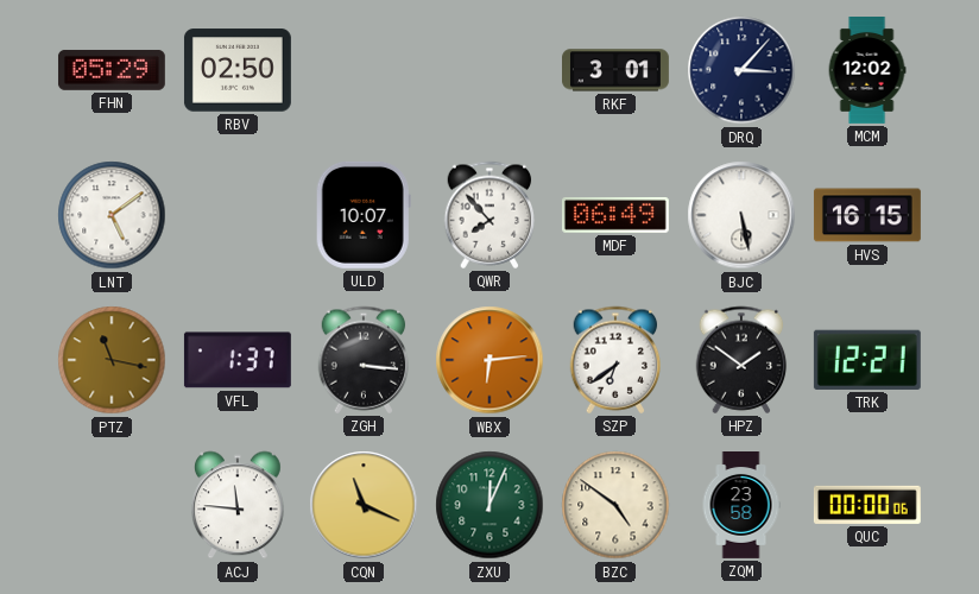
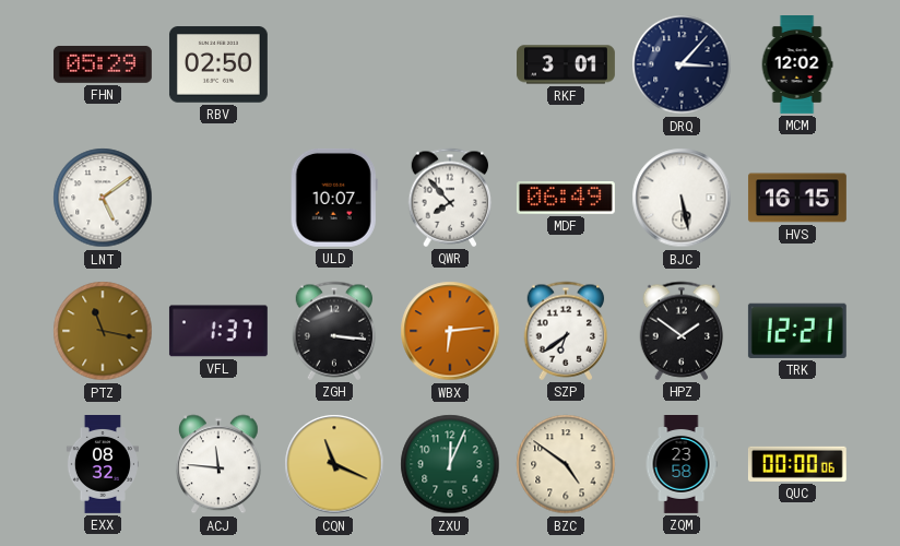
EXX: none -> 08:32
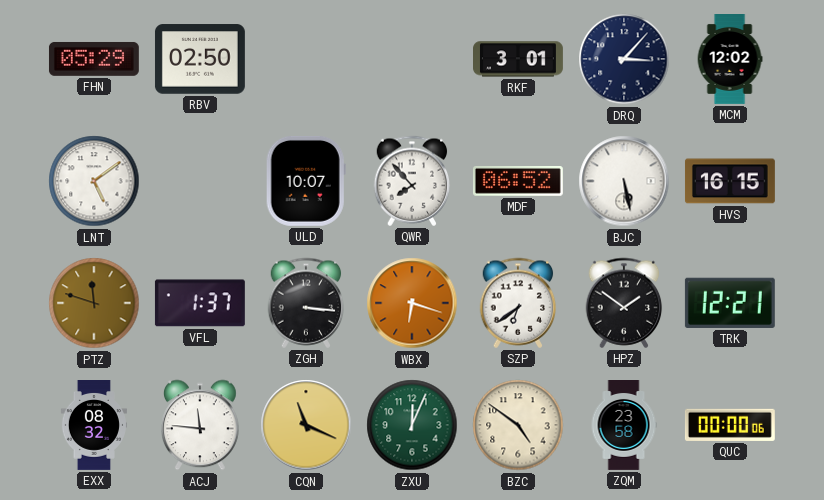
MDF: 06:49 -> 06:52
PTZ: 11:17 -> 11:48
WBX: 6:14 -> 6:18
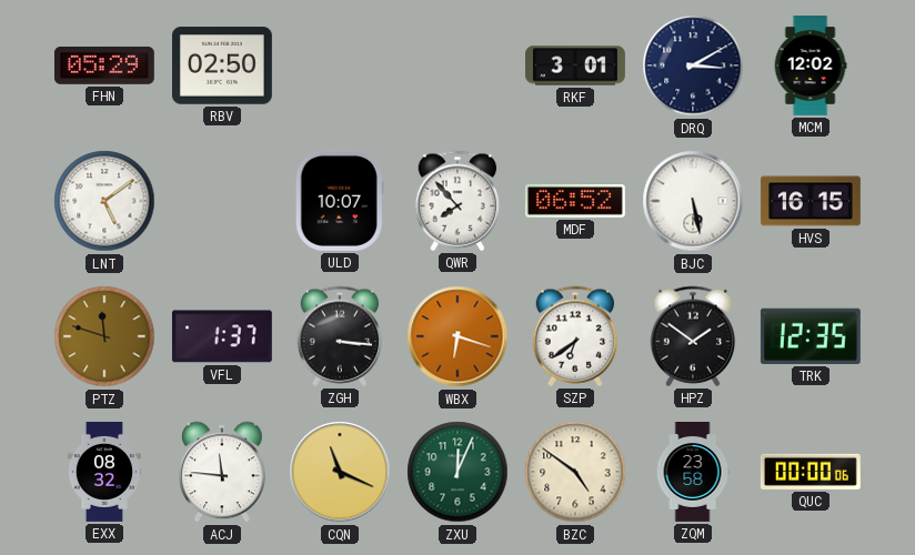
DRQ: 3:07 -> 3:10
TRK: 12:21 -> 12:35
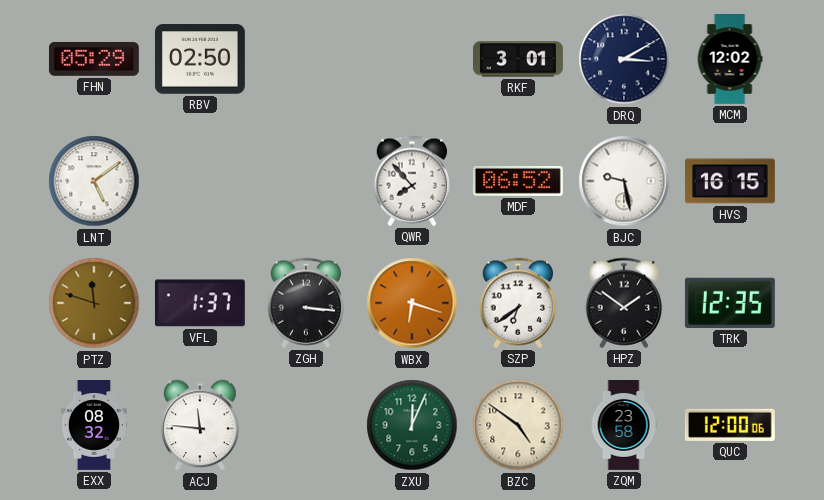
ULD: 10:07 -> none
BJC: 5:28 -> 9:28
CQN: 11:19 -> none
QUC: 00:00 -> 12:00
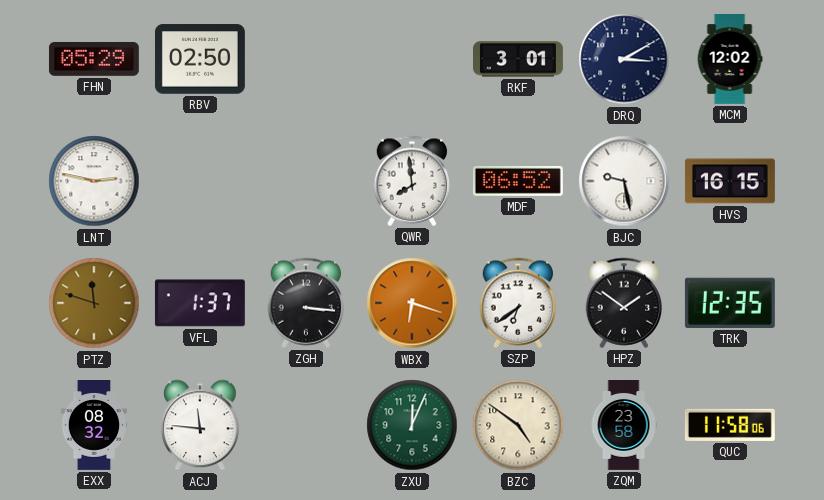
LNT: 5:09 -> 2:47
QWR: 7:53 -> 7:59
QUC: 12:00 -> 11:58
